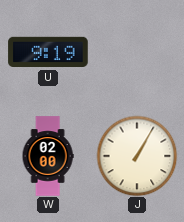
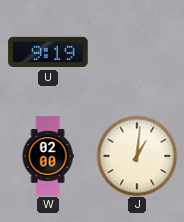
J: 1:05 -> 1:01
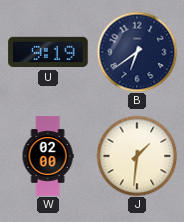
B: none -> 6:39
J: 1:01 -> 1:31
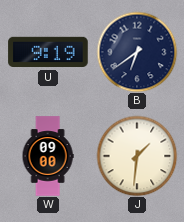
W: 02:00 -> 09:00
